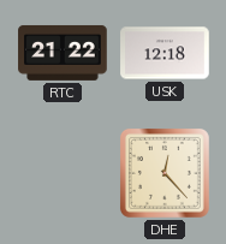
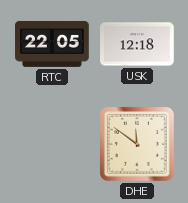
RTC: 21:22 -> 22:05
DHE: 12:23 -> 11:51
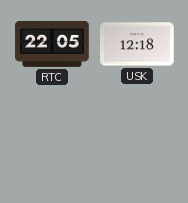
DHE: 11:51 -> none
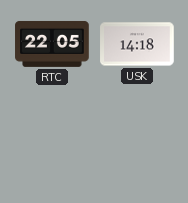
USK: 12:18 -> 14:18
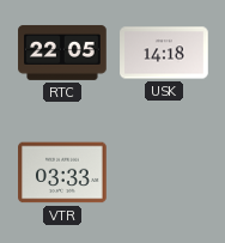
VTR: none -> 03:33
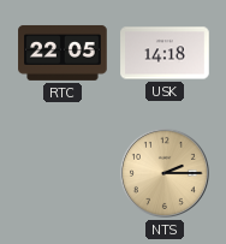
VTR: 03:33 -> none
NTS: none -> 2:15
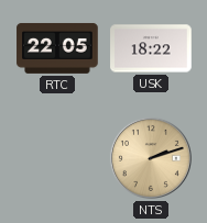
USK: 14:18 -> 18:22
NTS: 2:15 -> 2:12
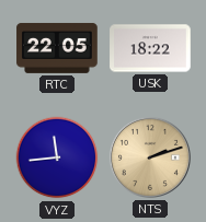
VYZ: none -> 11:44
